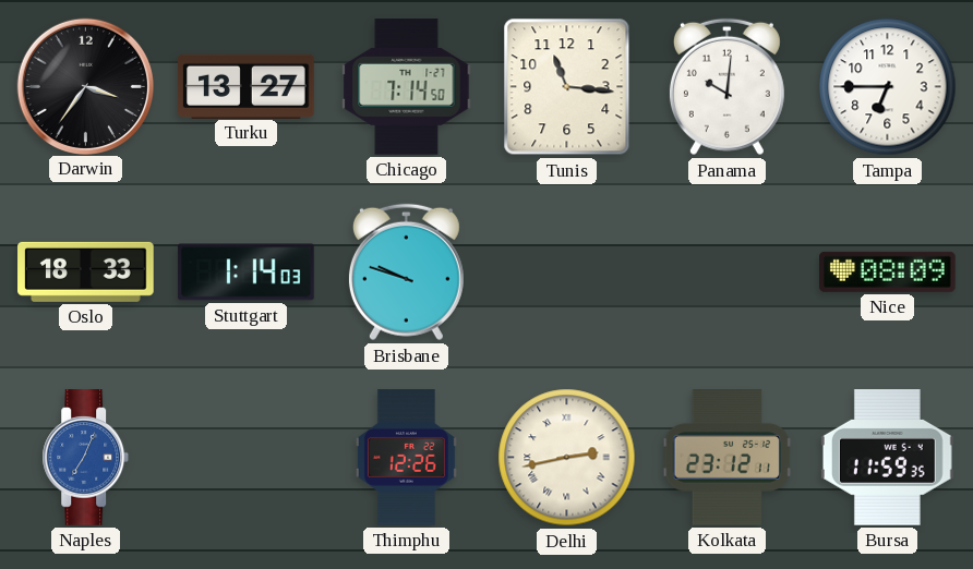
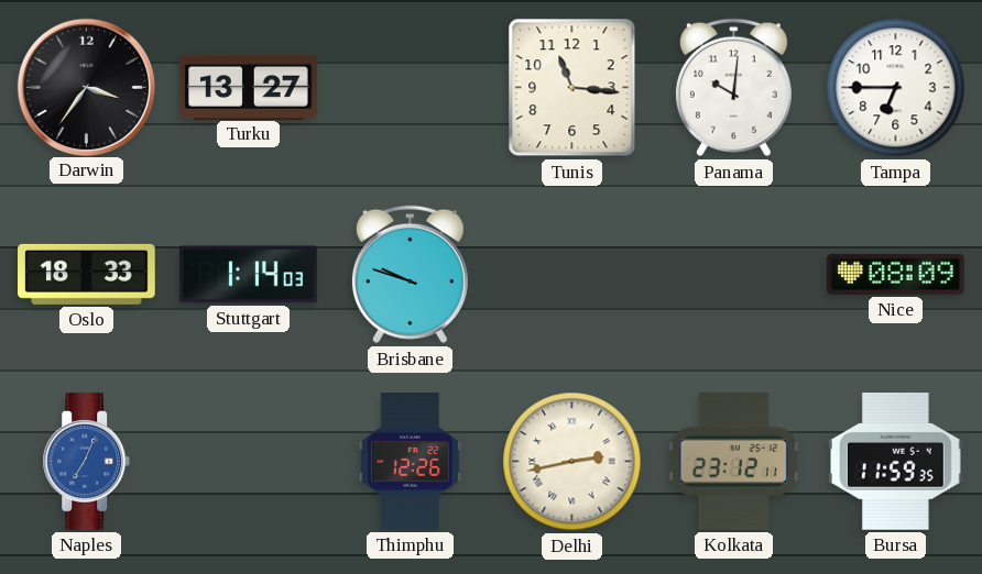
Chicago: 7:14 -> none
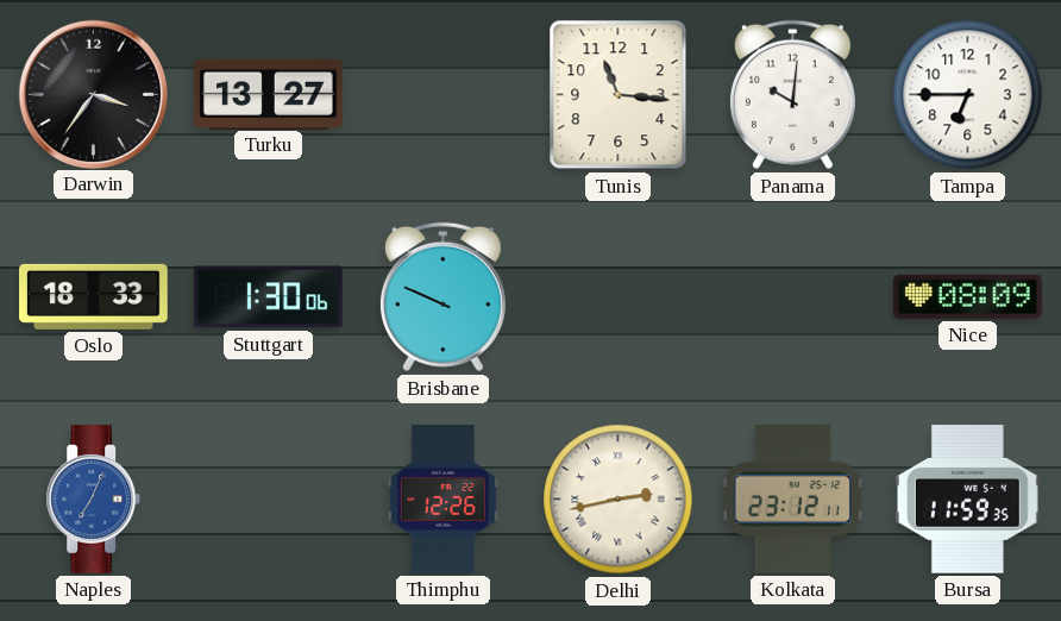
Stuttgart: 1:14 -> 1:30
Brisbane: 9:48 -> 9:49
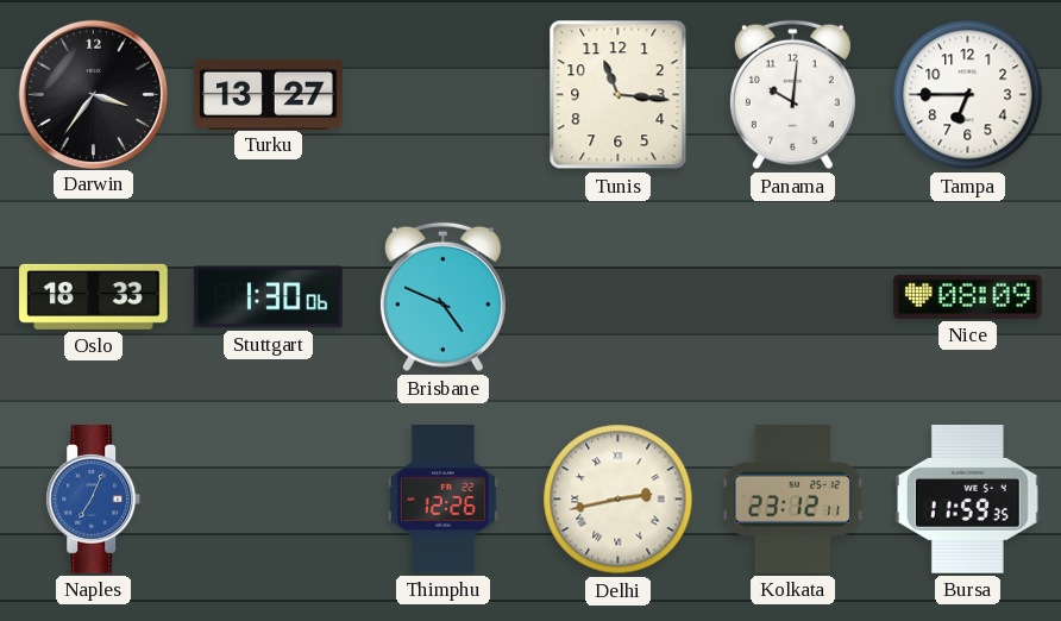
Brisbane: 9:49 -> 4:49
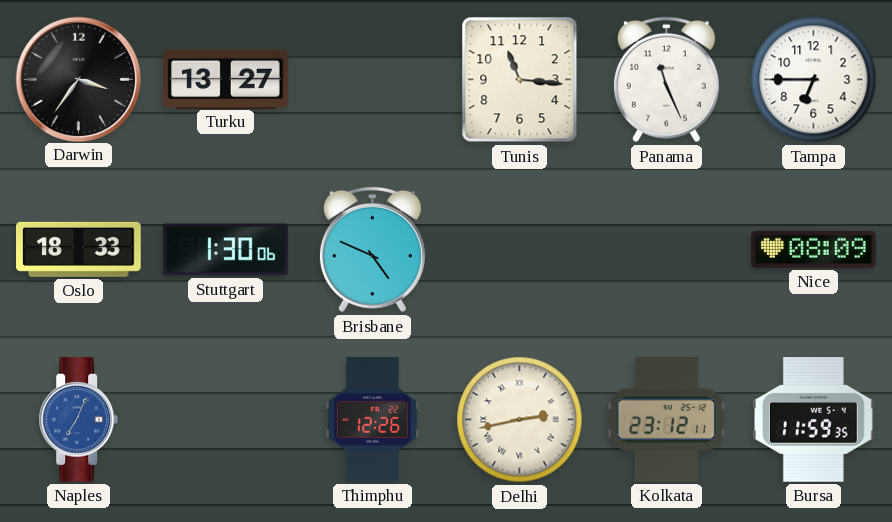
Panama: 10:01 -> 11:26
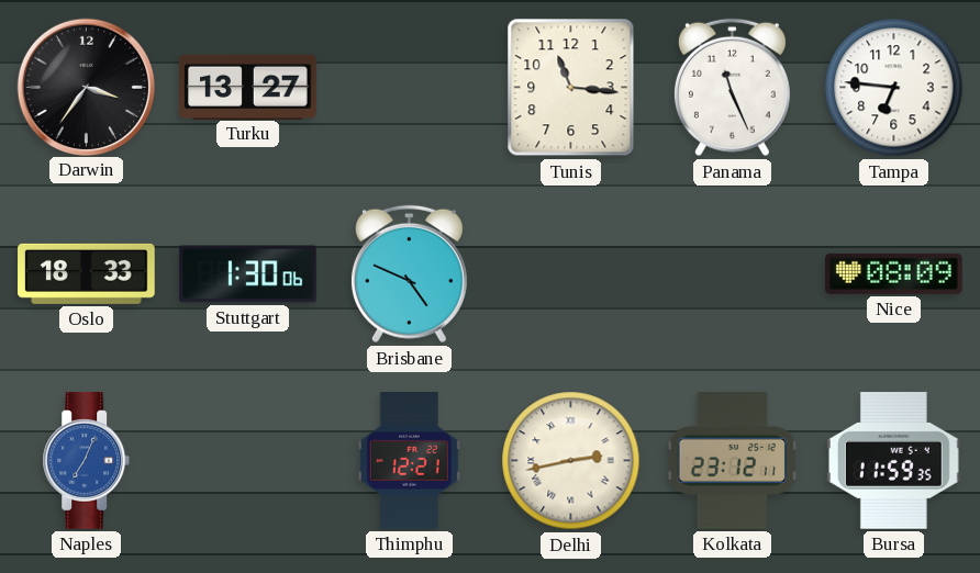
Tampa: 6:45 -> 6:46
Thimphu: 12:26 -> 12:21
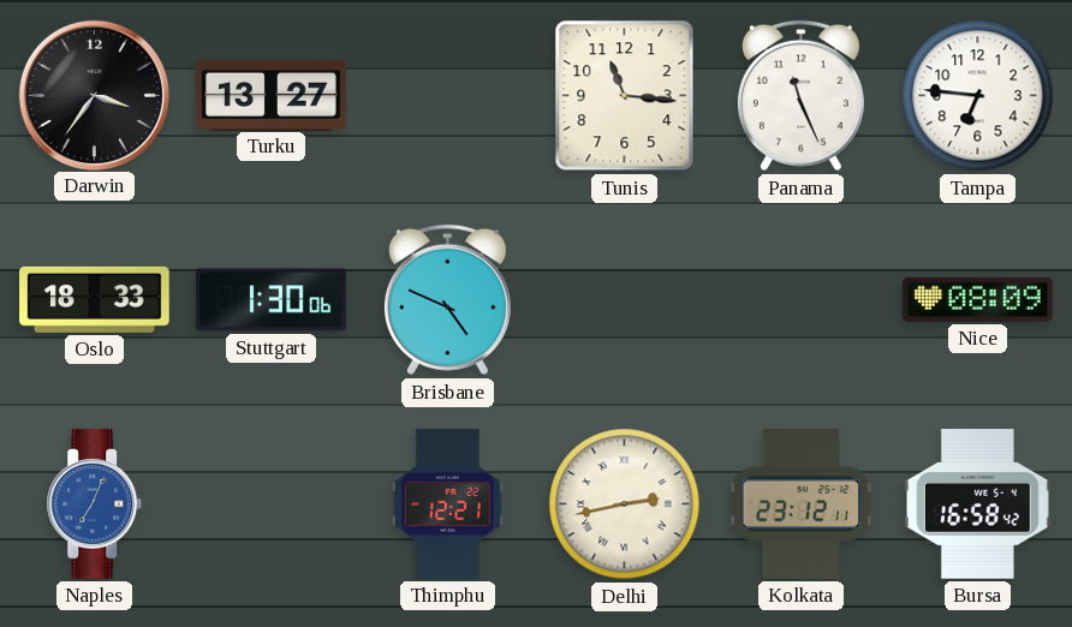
Bursa: 11:59 -> 16:58
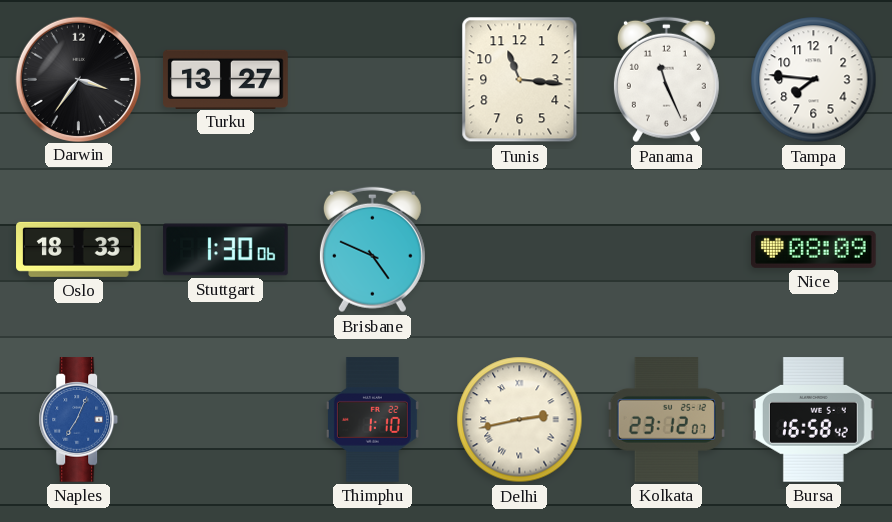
Tampa: 6:46 -> 7:46
Thimphu: 12:21 -> 1:10
Kolkata: 23:12:11 -> 23:12:07
